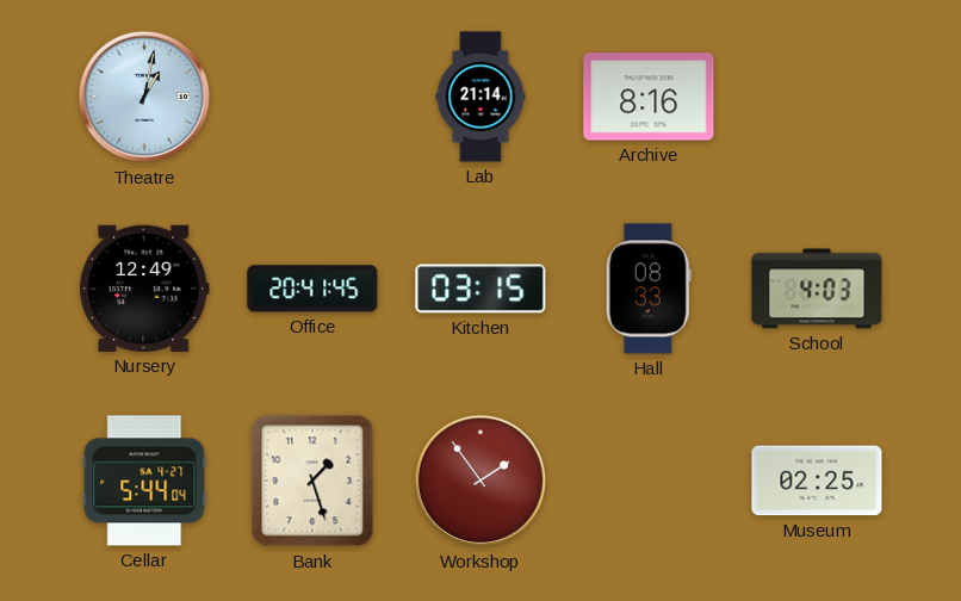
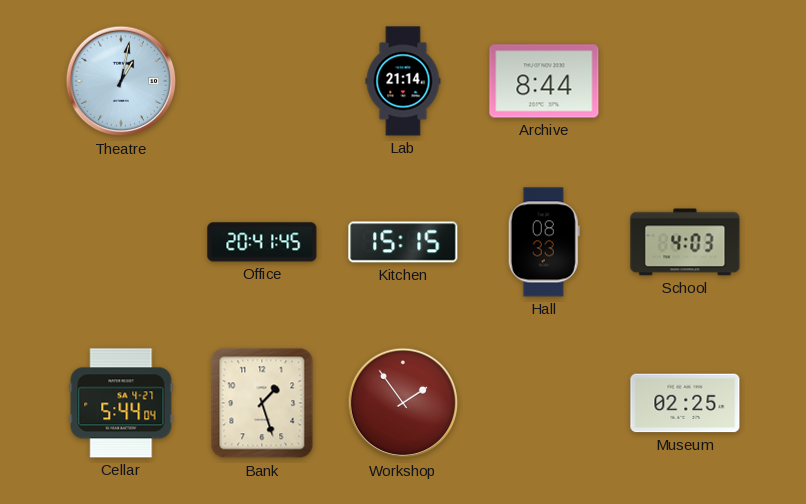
Archive: 8:16 -> 8:44
Nursery: 12:49 -> none
Kitchen: 03:15 -> 15:15
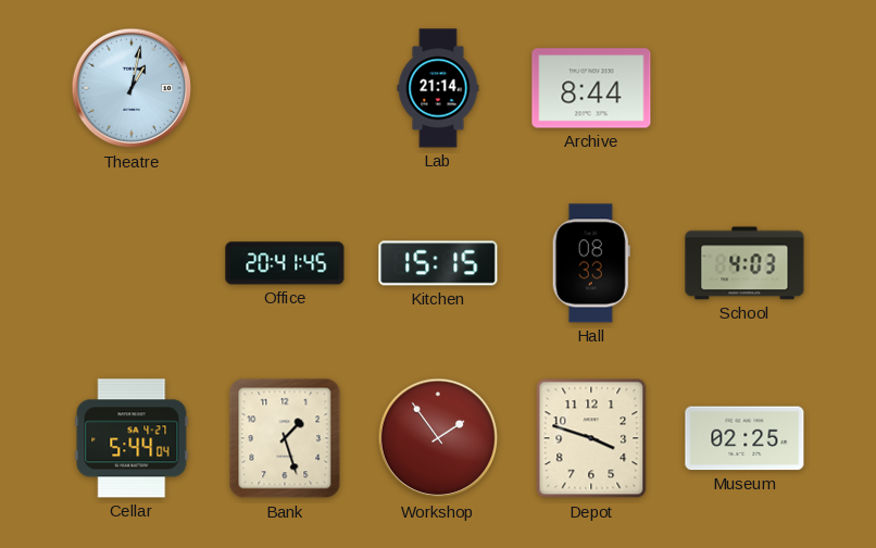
Depot: none -> 3:48
